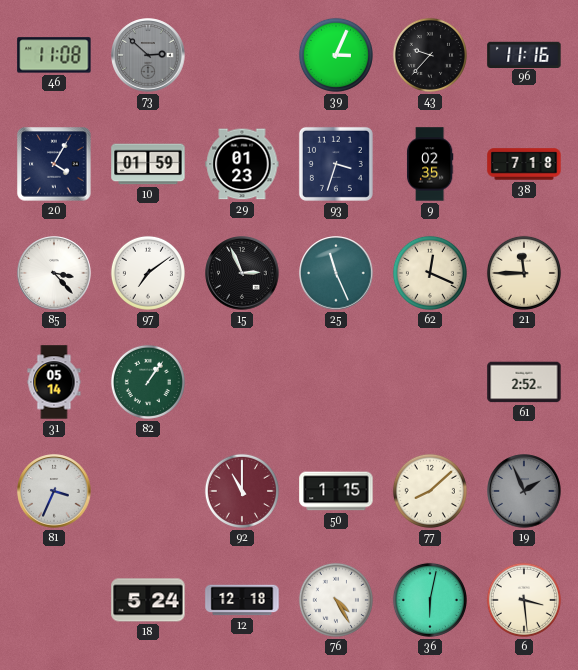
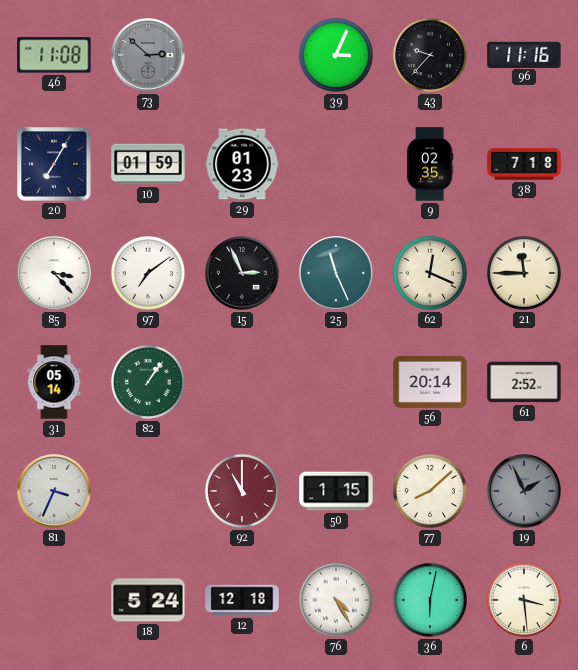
20: 4:05 -> 7:05
93: 3:33 -> none
56: none -> 20:14
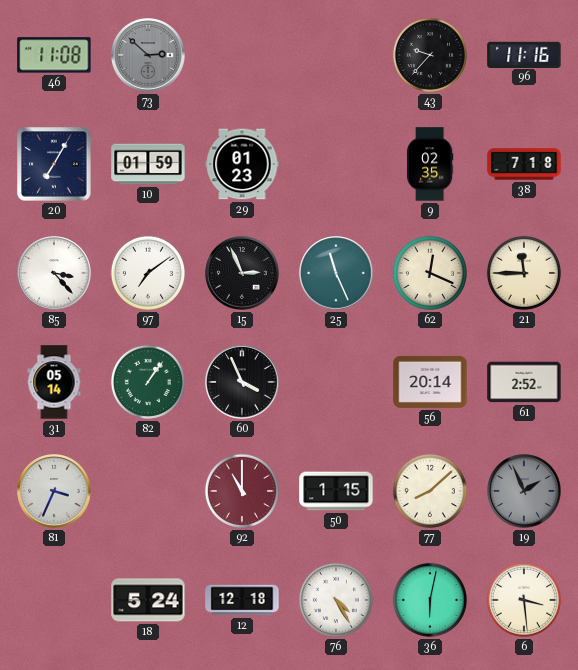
39: 3:04 -> none
60: none -> 3:56
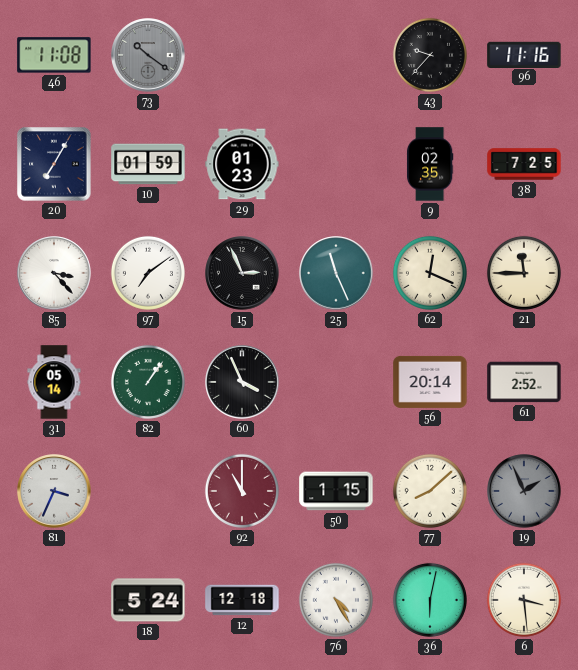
73: 2:52 -> 10:21
38: 7:18 -> 7:25
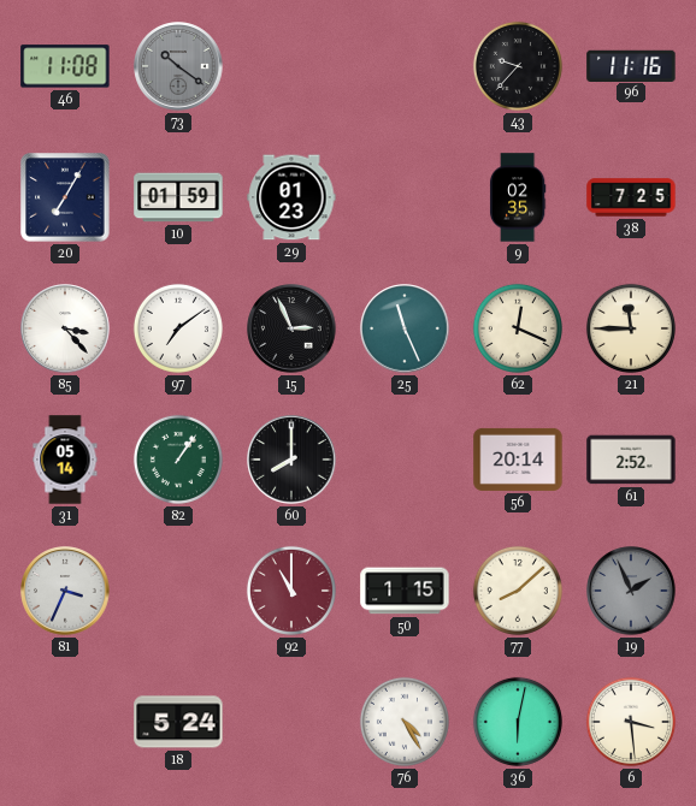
60: 3:56 -> 8:00
12: 12:18 -> none
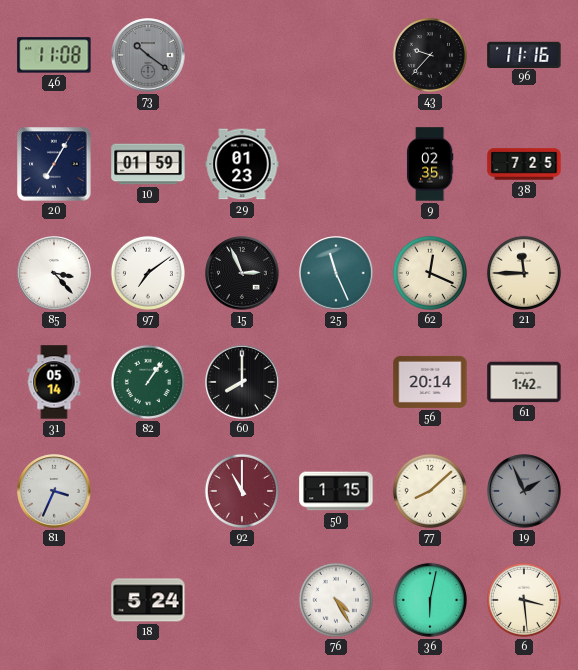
61: 2:52 -> 1:42
